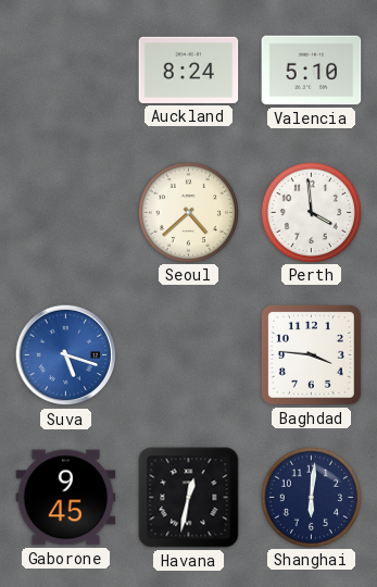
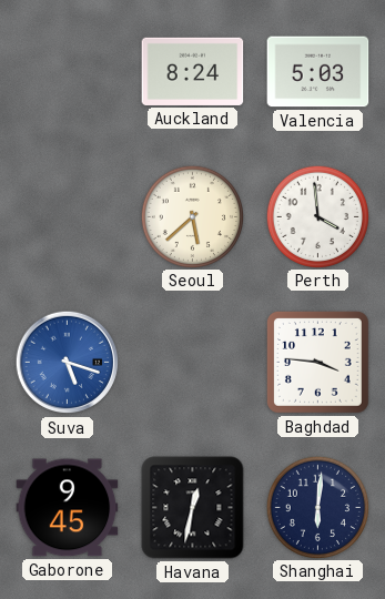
Valencia: 5:10 -> 5:03
Seoul: 4:38 -> 5:38
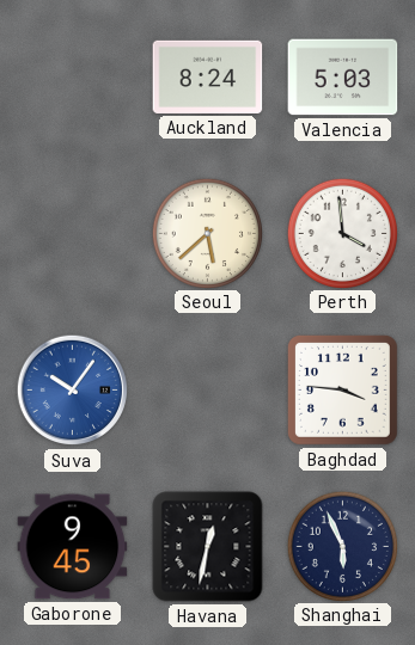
Suva: 5:18 -> 10:06
Shanghai: 6:01 -> 5:56
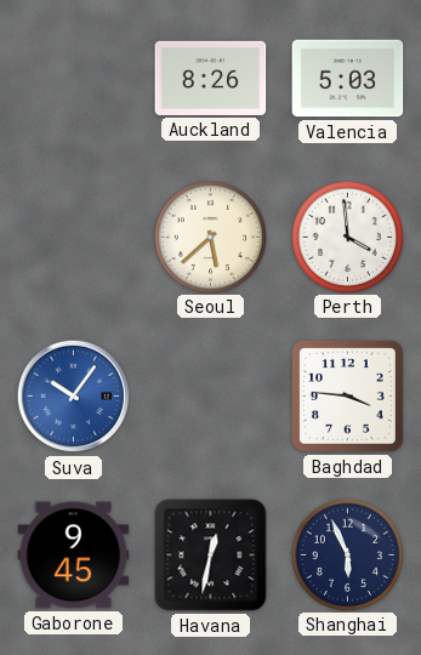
Auckland: 8:24 -> 8:26
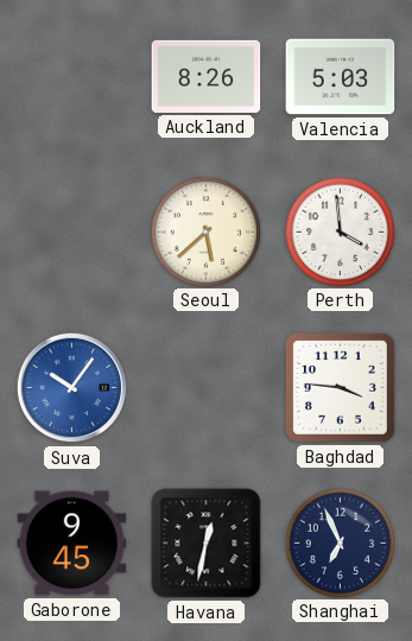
Shanghai: 5:56 -> 6:56
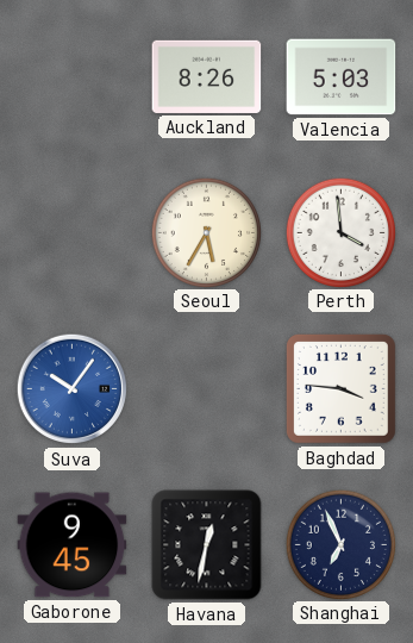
Seoul: 5:38 -> 5:35
